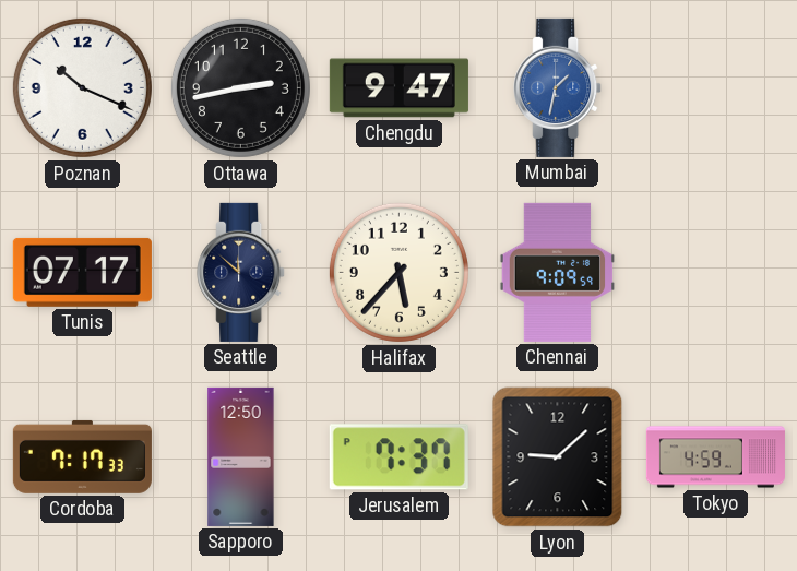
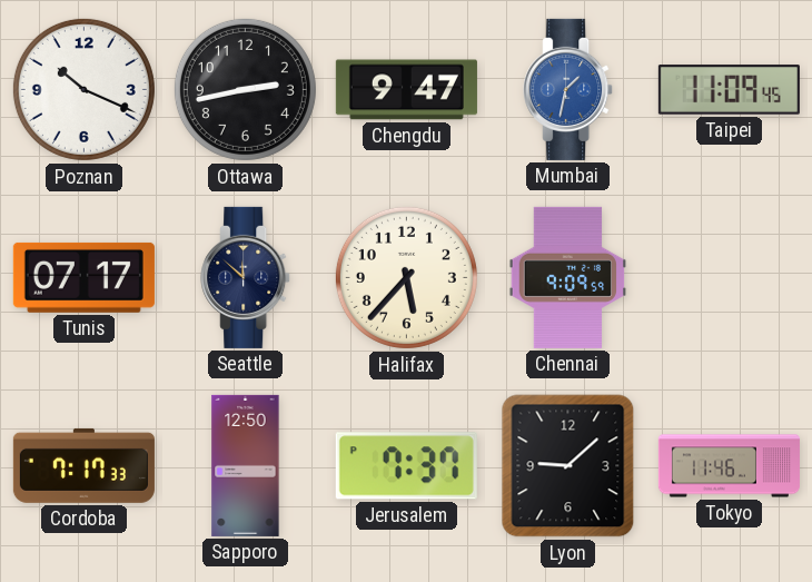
Taipei: none -> 11:09
Tokyo: 4:59 -> 11:46
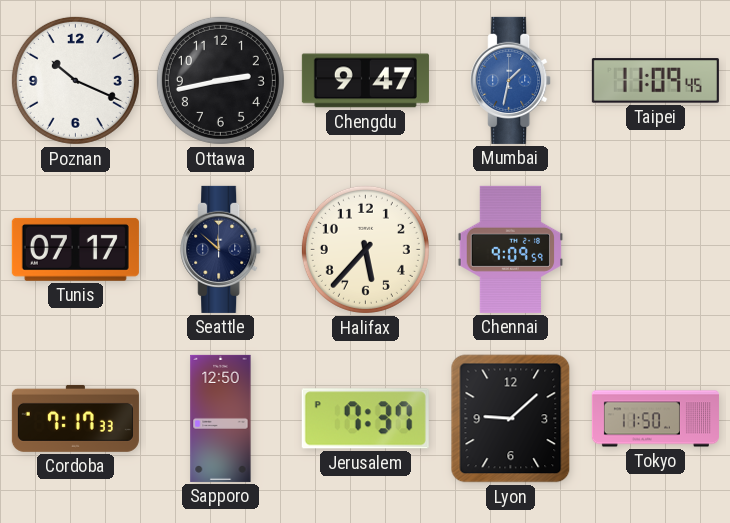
Tokyo: 11:46 -> 11:50
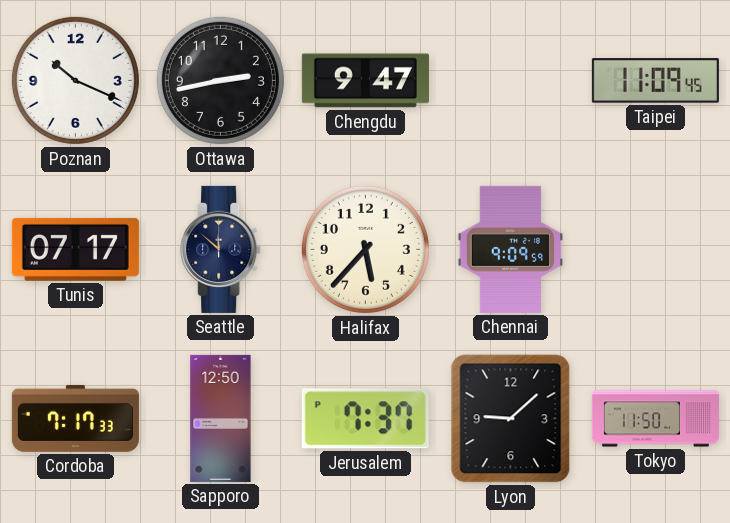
Mumbai: 1:32 -> none
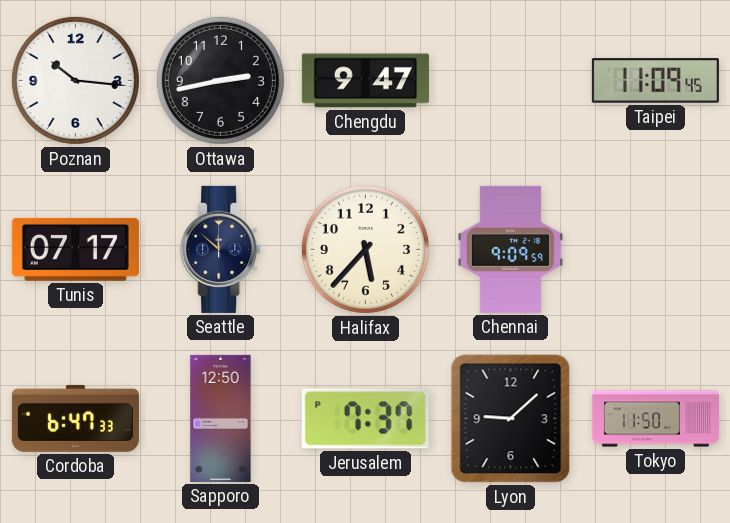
Poznan: 10:19 -> 10:16
Cordoba: 7:17 -> 6:47
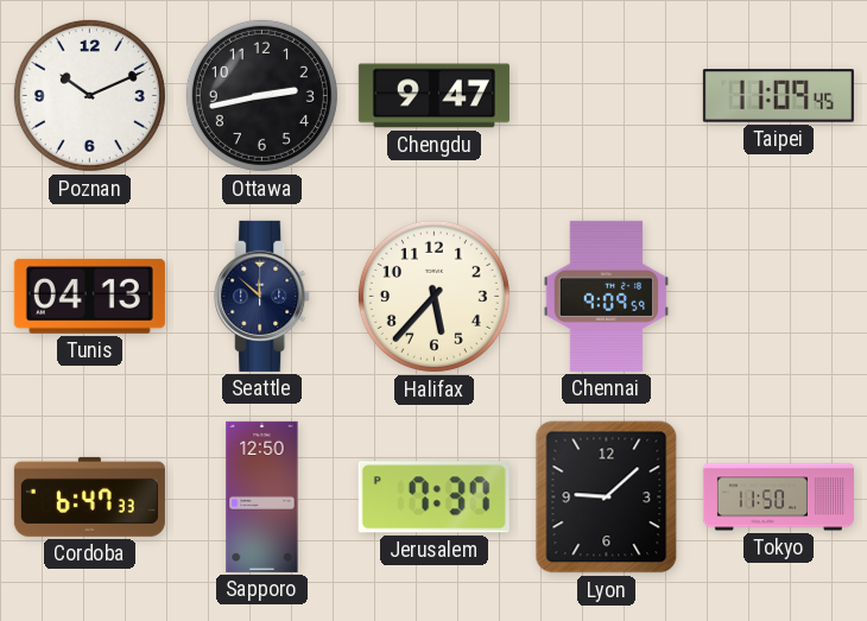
Poznan: 10:16 -> 10:11
Tunis: 07:17 -> 04:13
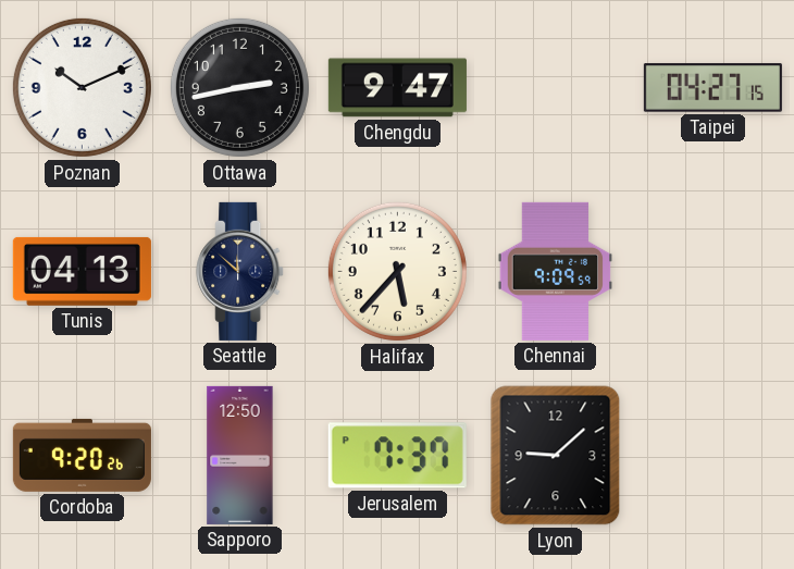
Taipei: 11:09 -> 04:27
Cordoba: 6:47 -> 9:20
Tokyo: 11:50 -> none
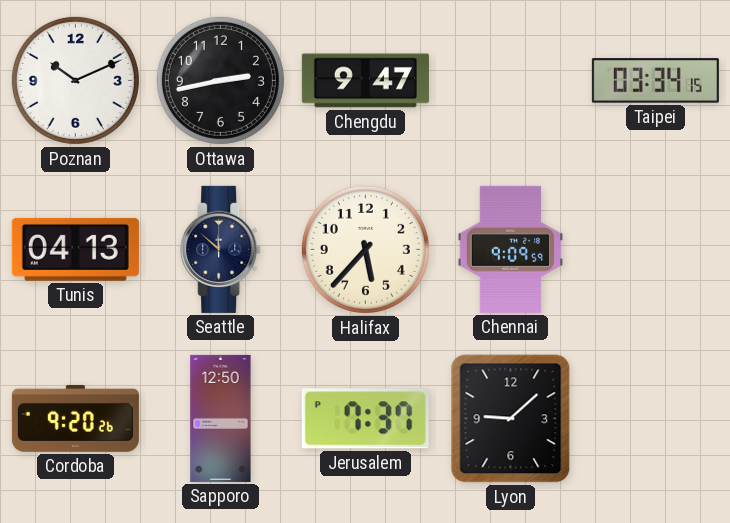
Taipei: 04:27 -> 03:34
